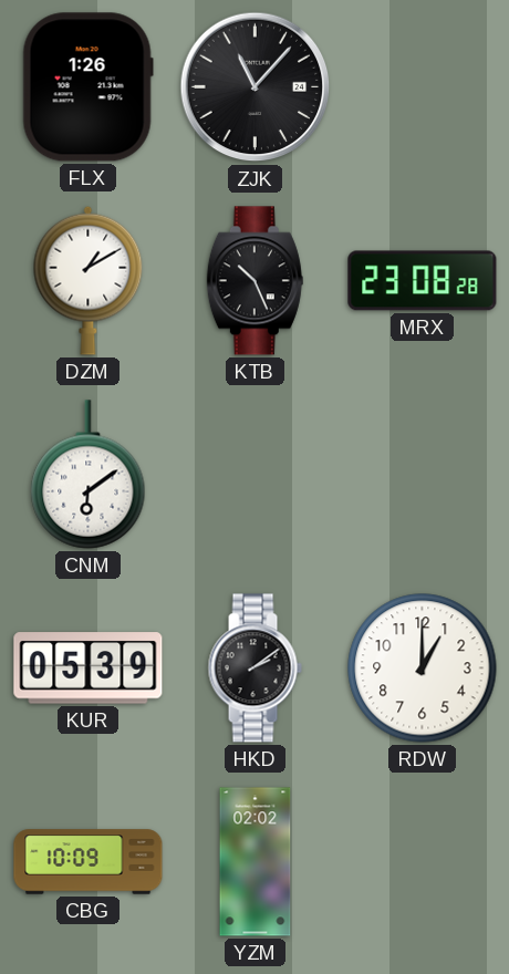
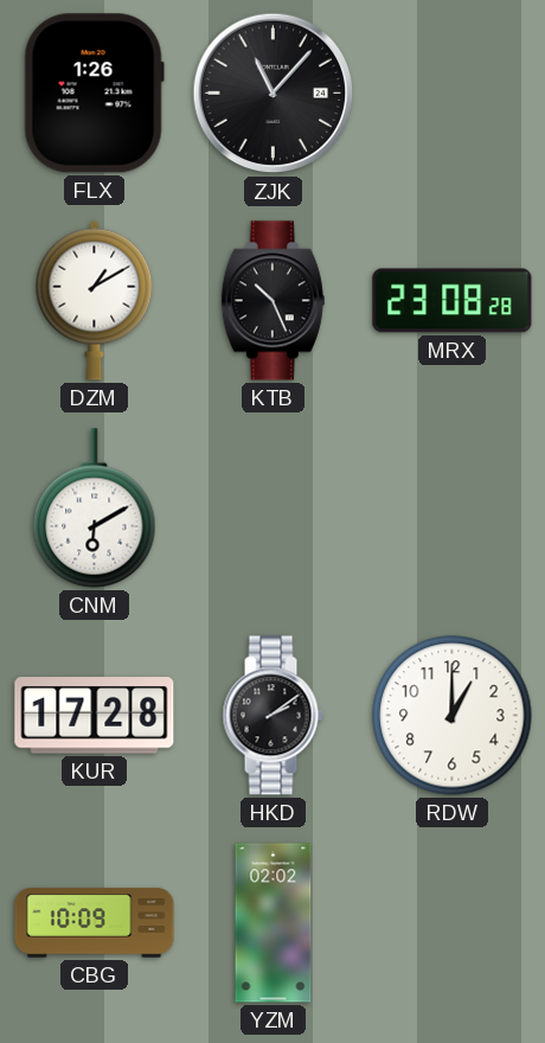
CNM: 6:09 -> 6:10
KUR: 05:39 -> 17:28
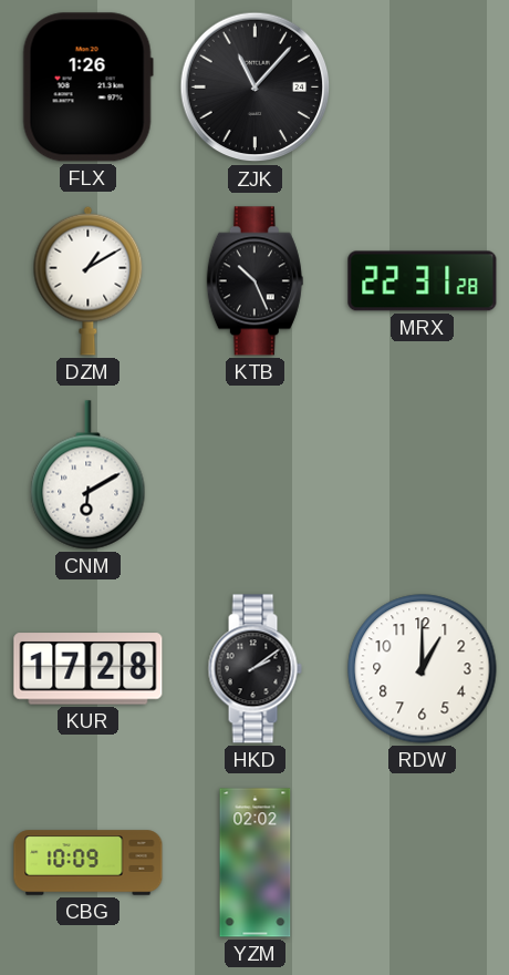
MRX: 23:08 -> 22:31
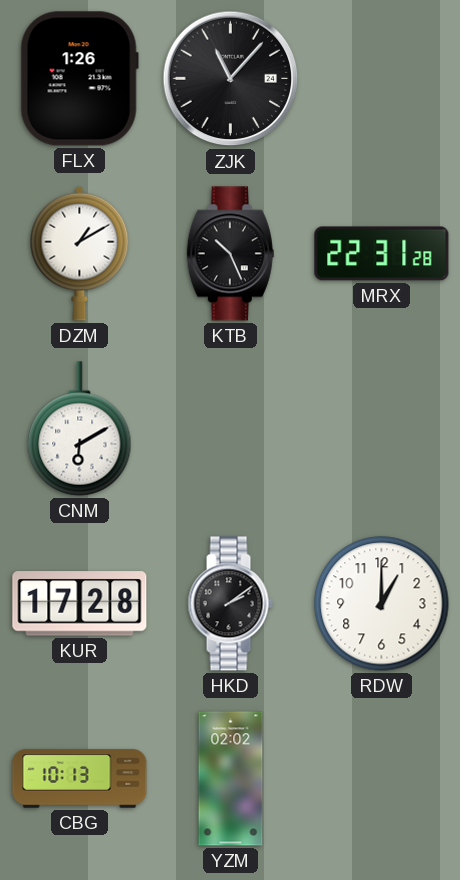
CBG: 10:09 -> 10:13
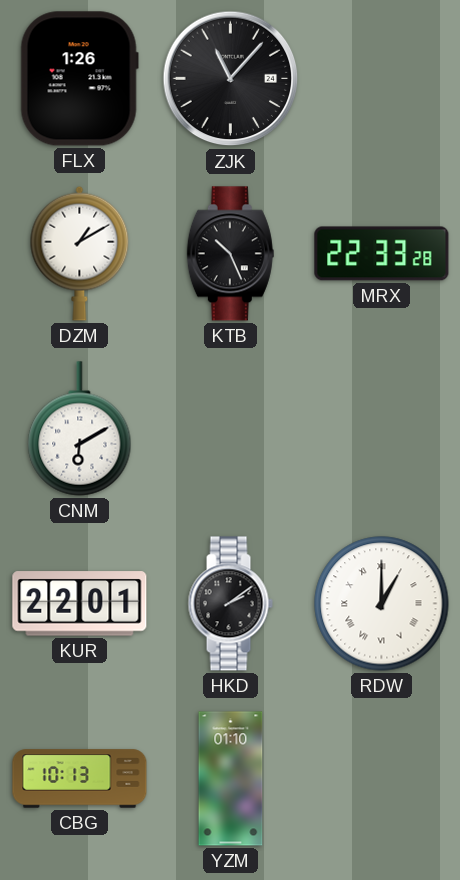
MRX: 22:31 -> 22:33
KUR: 17:28 -> 22:01
RDW numerals: Arabic -> Roman
YZM: 02:02 -> 01:10
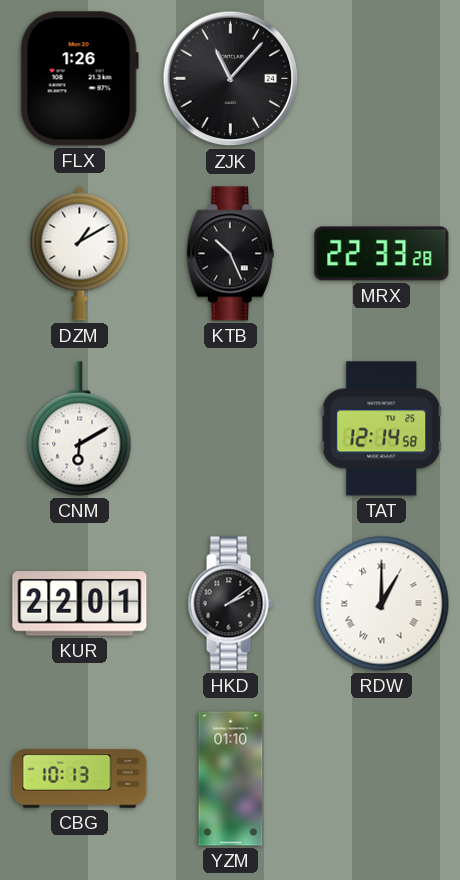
TAT: none -> 12:14
